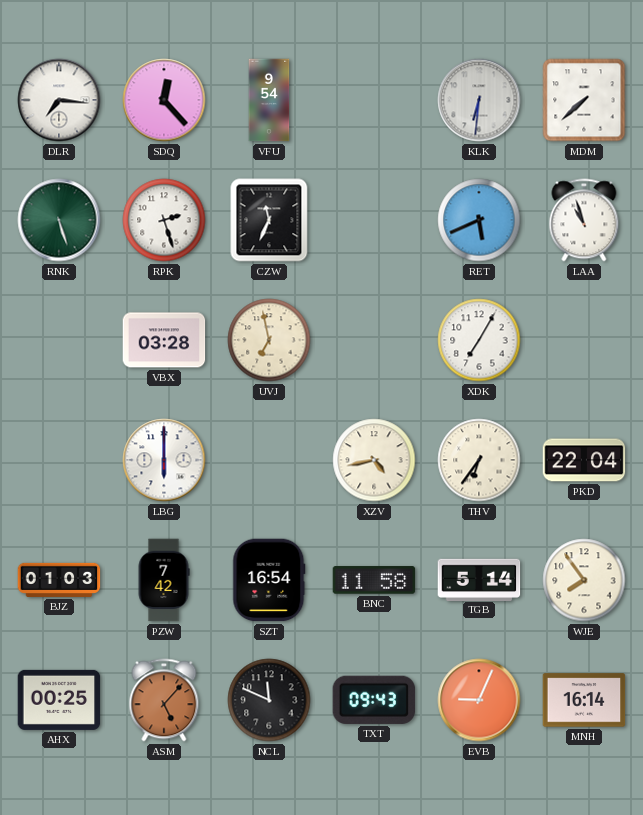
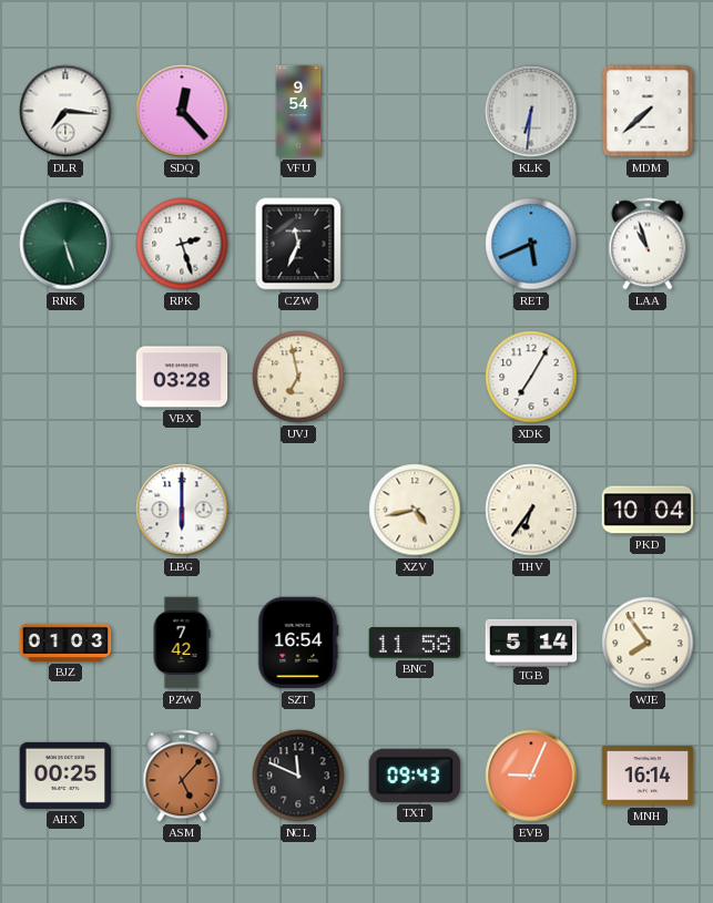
PKD: 22:04 -> 10:04
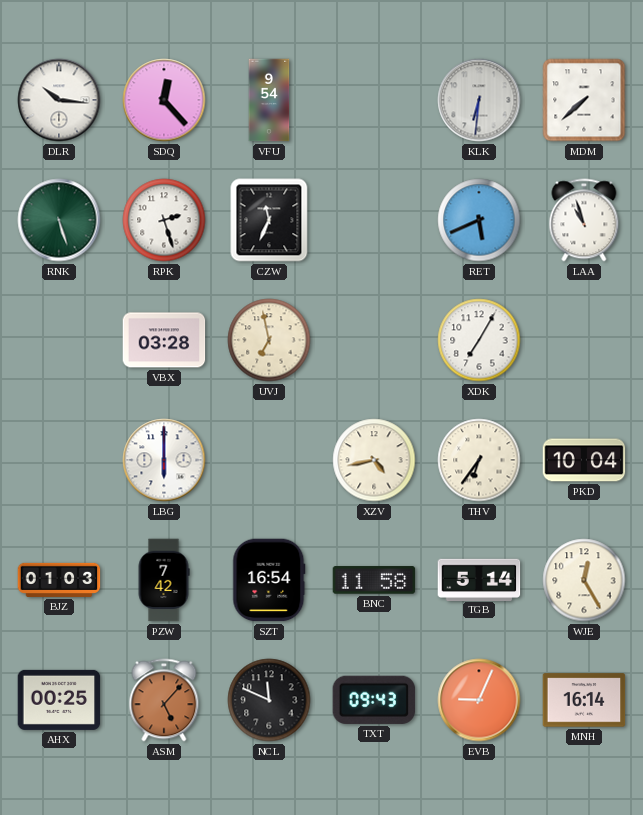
DLR: 7:16 -> 10:16
WJE: 7:54 -> 12:25
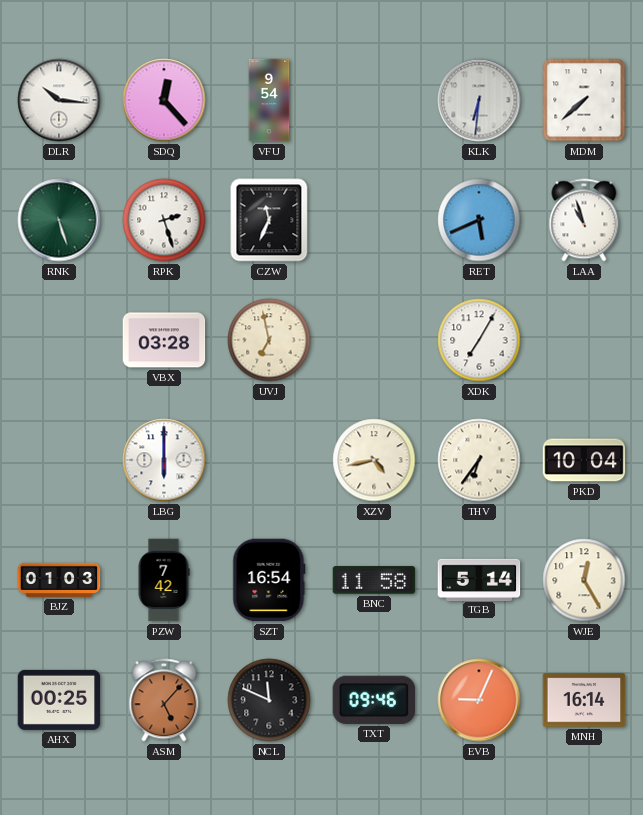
TXT: 09:43 -> 09:46
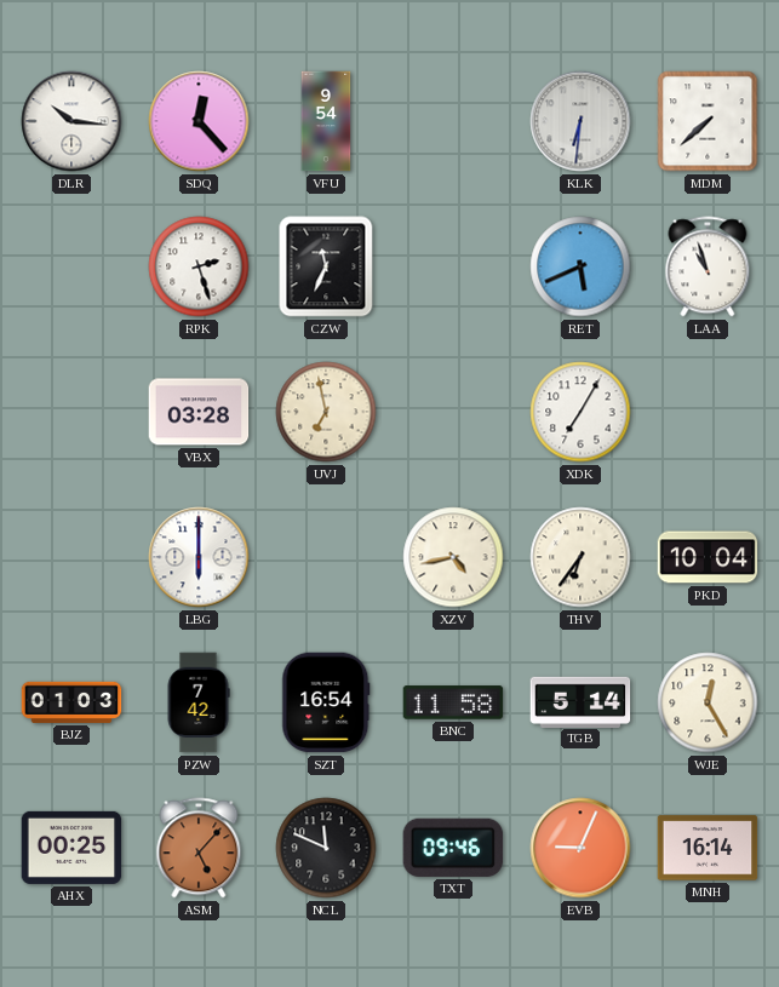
RNK: 5:27 -> none
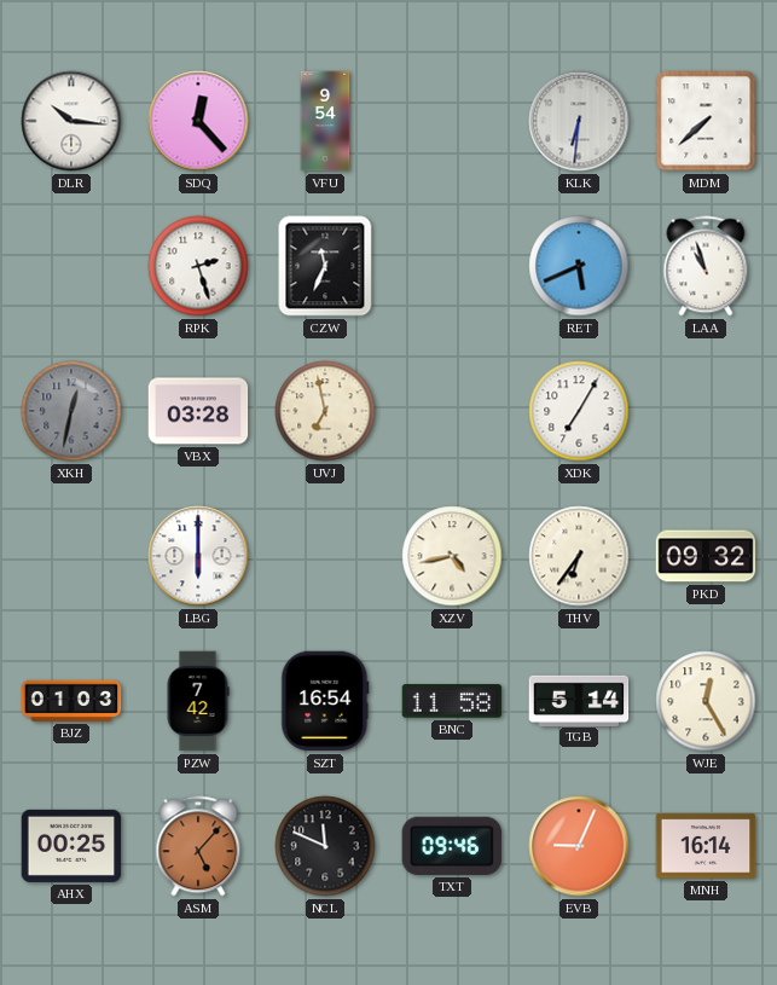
XKH: none -> 12:32
PKD: 10:04 -> 09:32
